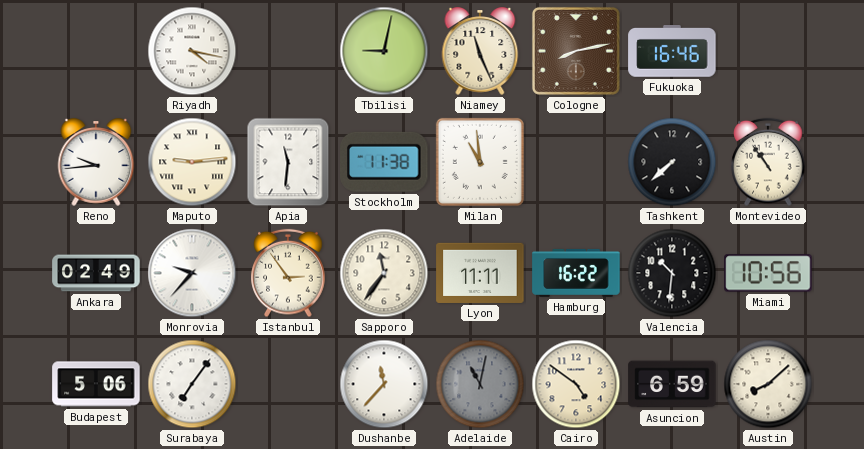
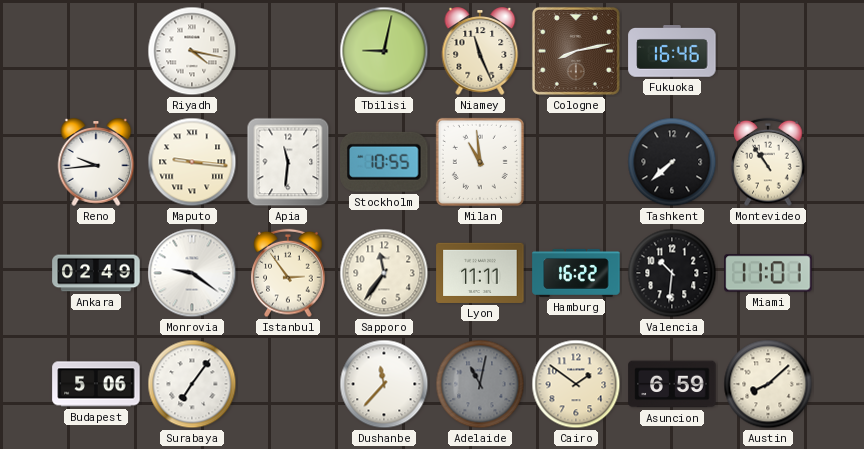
Maputo: 9:14 -> 9:16
Stockholm: 11:38 -> 10:55
Monrovia: 9:37 -> 9:21
Miami: 10:56 -> 11:01
Cairo: 4:51 -> 1:51
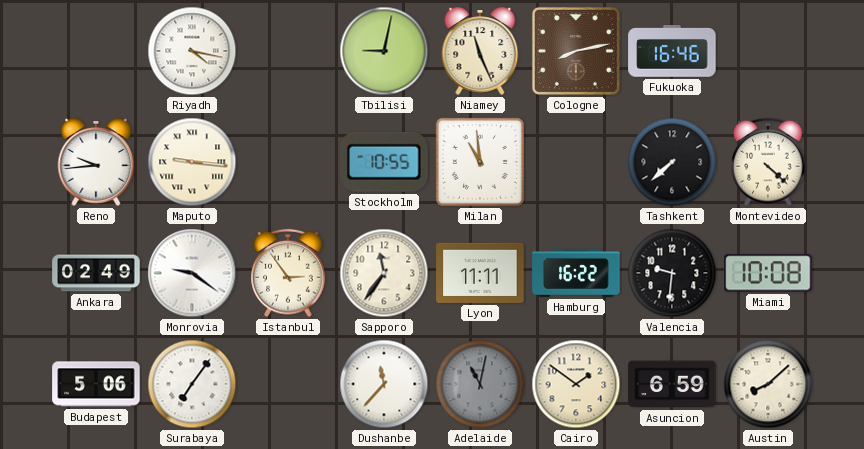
Apia: 11:31 -> none
Montevideo: 10:54 -> 4:22
Valencia: 10:31 -> 9:31
Miami: 11:01 -> 10:08
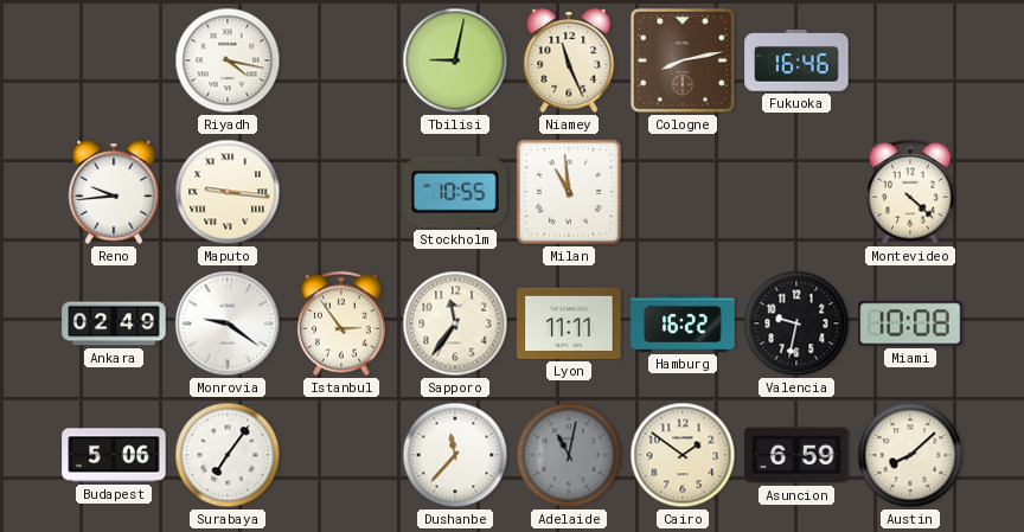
Tashkent: 7:38 -> none
Valencia: 9:31 -> 9:32
